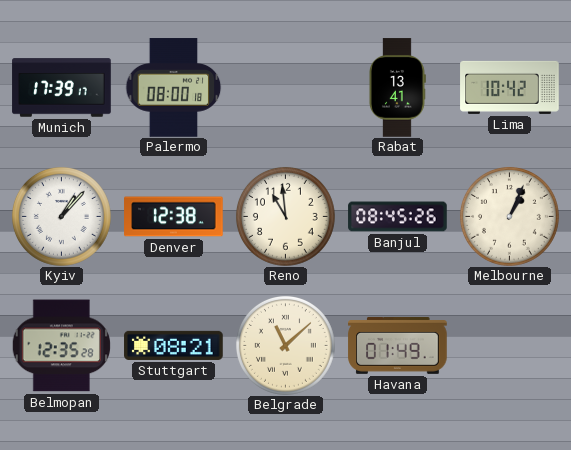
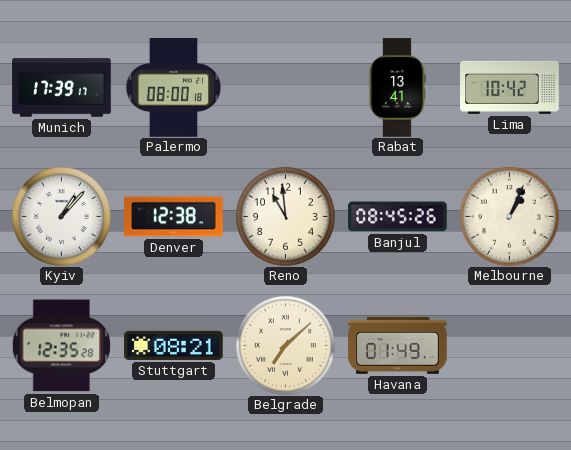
Belgrade: 11:08 -> 7:08
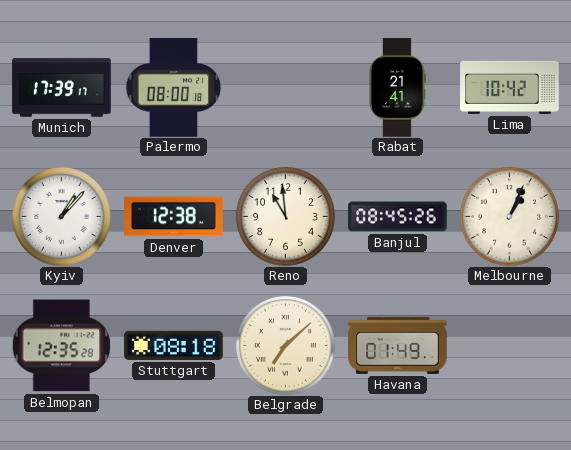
Rabat: 13:41 -> 21:41
Stuttgart: 08:21 -> 08:18
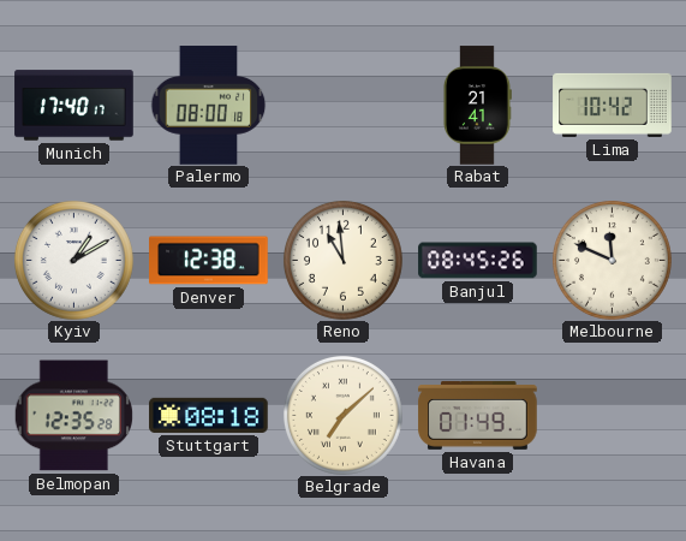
Munich: 17:39 -> 17:40
Kyiv: 1:07 -> 1:10
Melbourne: 1:04 -> 11:49
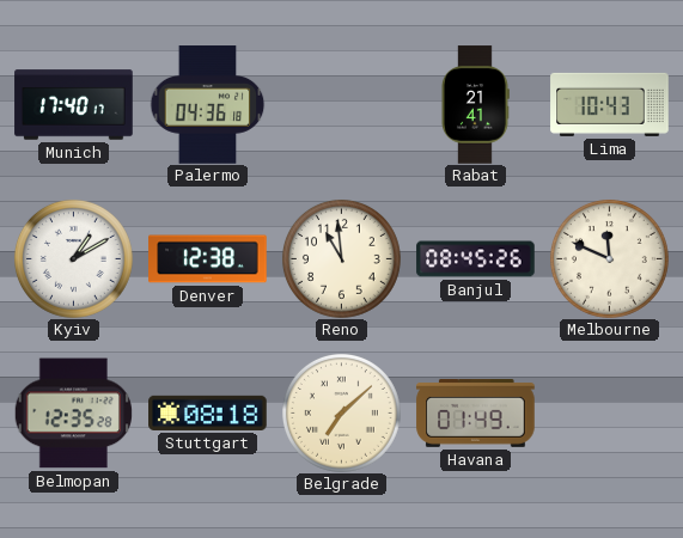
Palermo: 08:00 -> 04:36
Lima: 10:42 -> 10:43
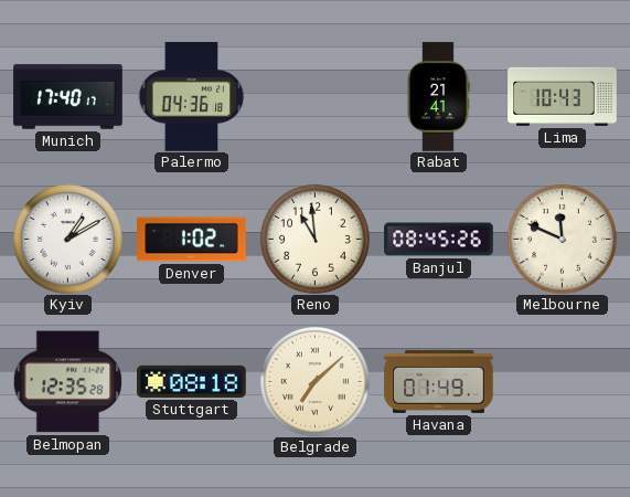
Denver: 12:38 -> 1:02
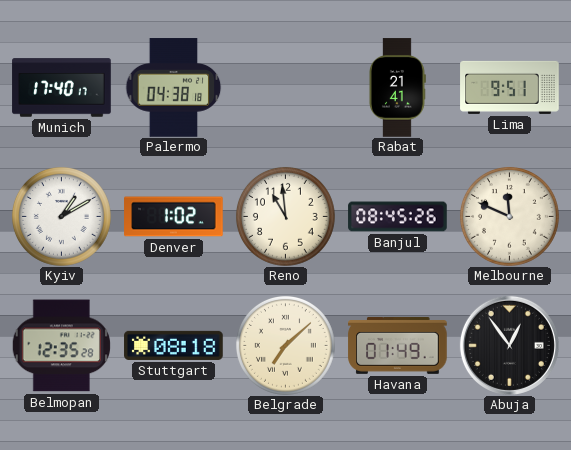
Palermo: 04:36 -> 04:38
Lima: 10:43 -> 9:51
Abuja: none -> 12:54
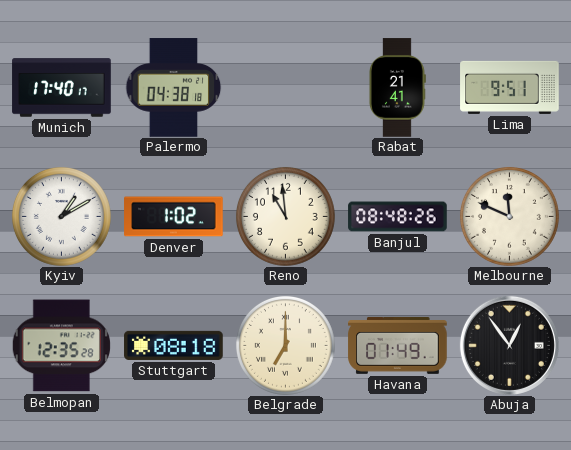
Banjul: 08:45 -> 08:48
Belgrade: 7:08 -> 7:00
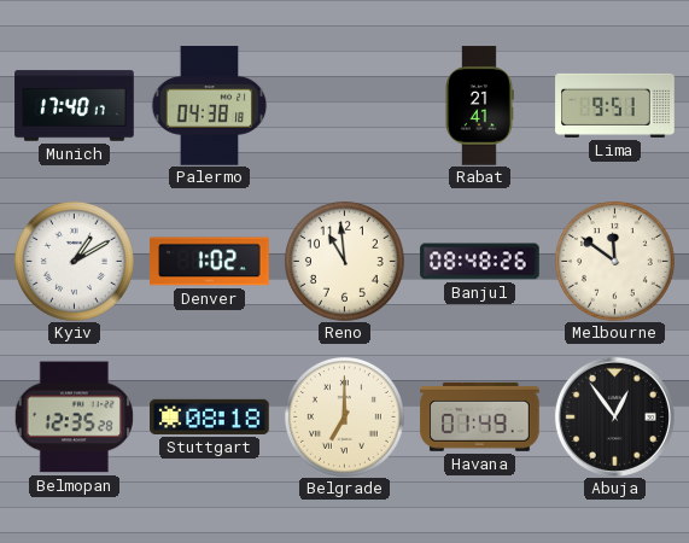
Melbourne: 11:49 -> 11:51
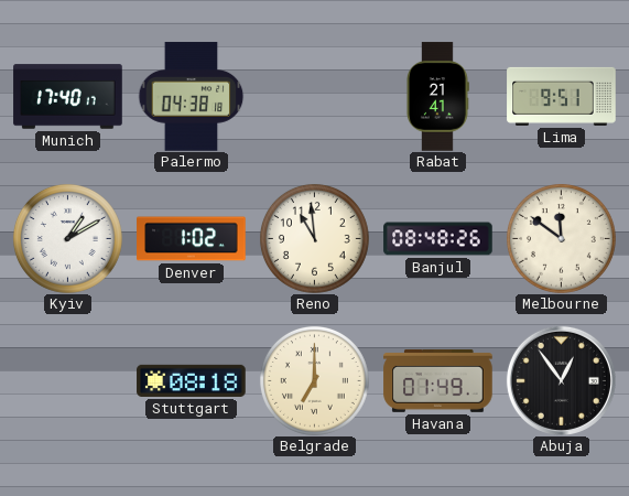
Belmopan: 12:35 -> none
